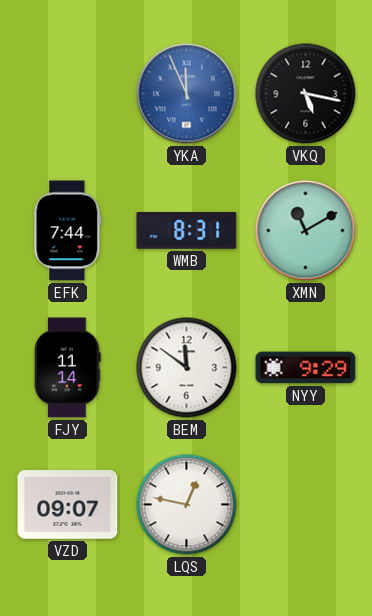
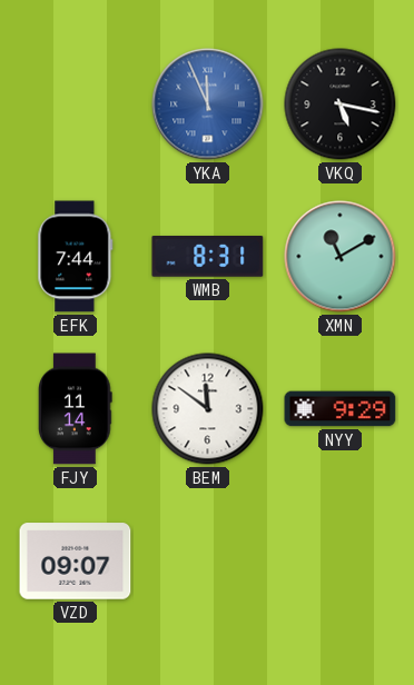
LQS: 12:47 -> none
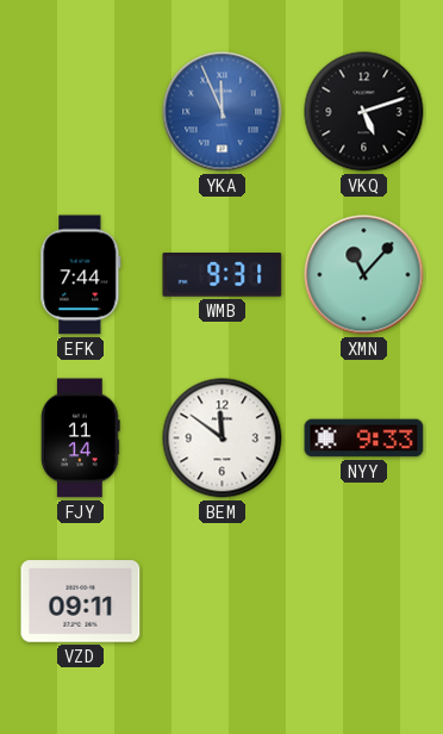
VKQ: 5:17 -> 5:12
WMB: 8:31 -> 9:31
XMN: 11:10 -> 11:07
NYY: 9:29 -> 9:33
VZD: 09:07 -> 09:11
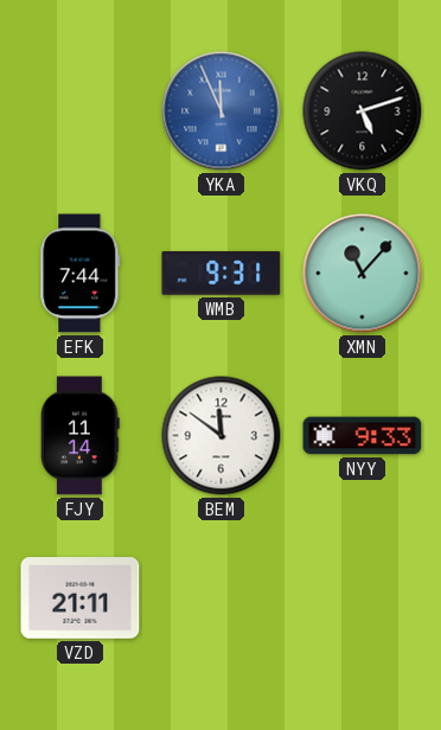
VZD: 09:11 -> 21:11
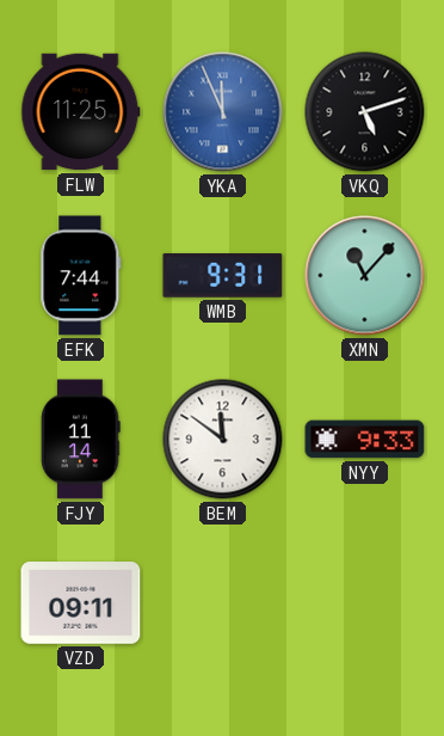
FLW: none -> 11:25
VZD: 21:11 -> 09:11
